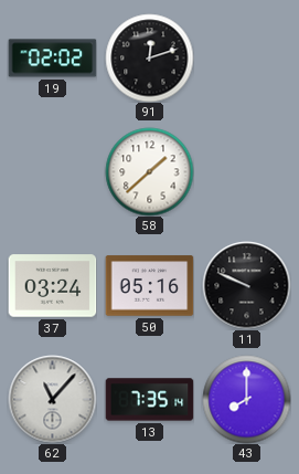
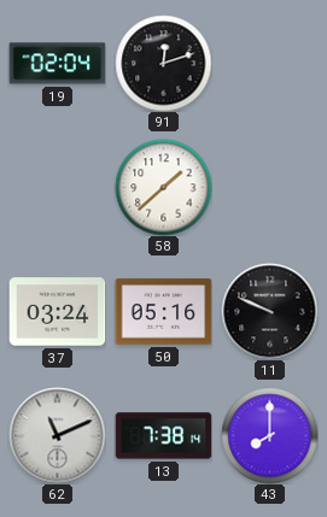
19: 02:02 -> 02:04
62: 11:07 -> 11:11
13: 7:35 -> 7:38
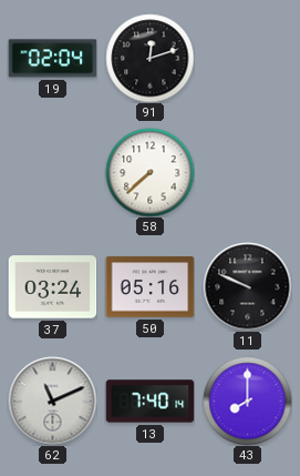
58: 1:38 -> 7:38
13: 7:38 -> 7:40
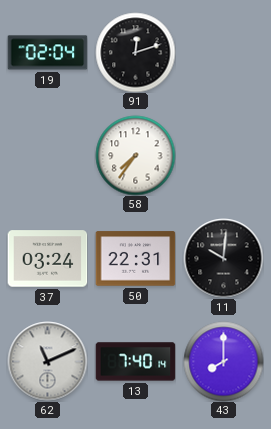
58: 7:38 -> 7:36
50: 05:16 -> 22:31
11: 9:49 -> 10:01
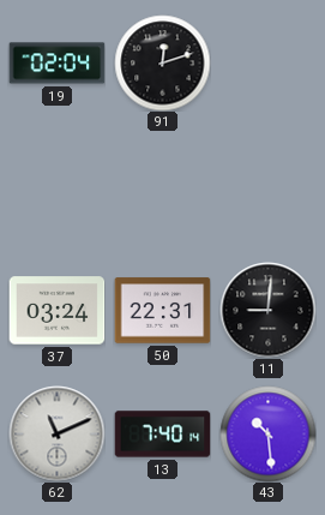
58: 7:36 -> none
11: 10:01 -> 9:01
43: 8:00 -> 10:29
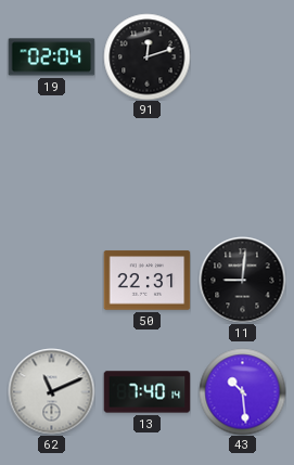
37: 03:24 -> none
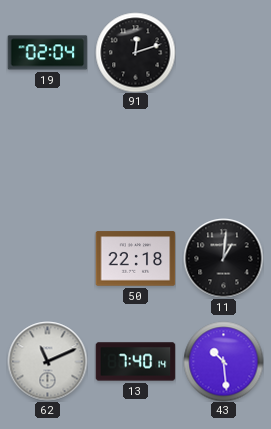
50: 22:31 -> 22:18
11: 9:01 -> 1:01
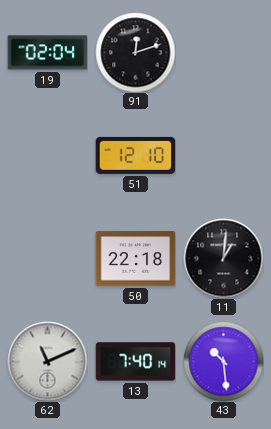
51: none -> 12:10
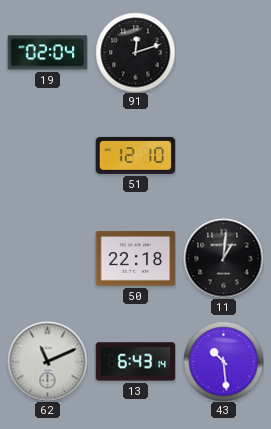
13: 7:40 -> 6:43
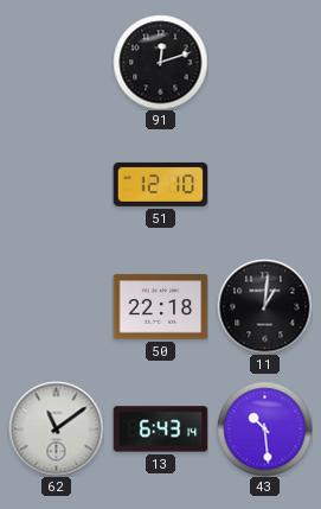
19: 02:04 -> none
62: 11:11 -> 11:09
